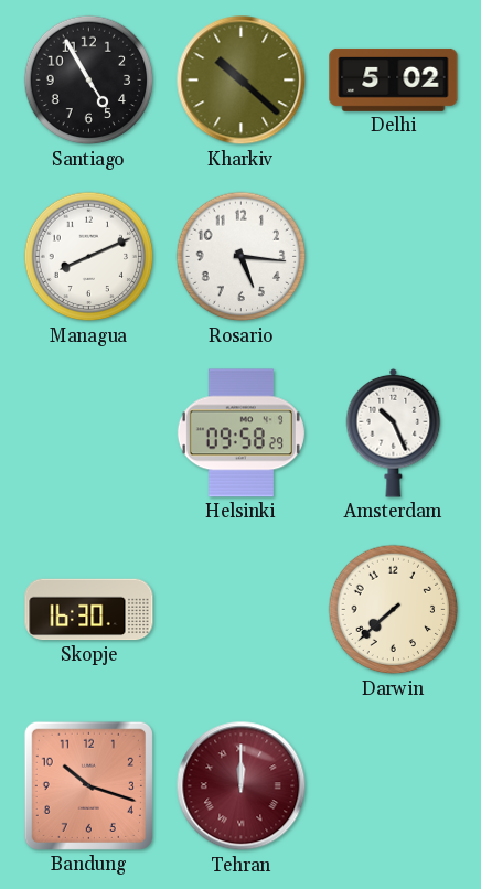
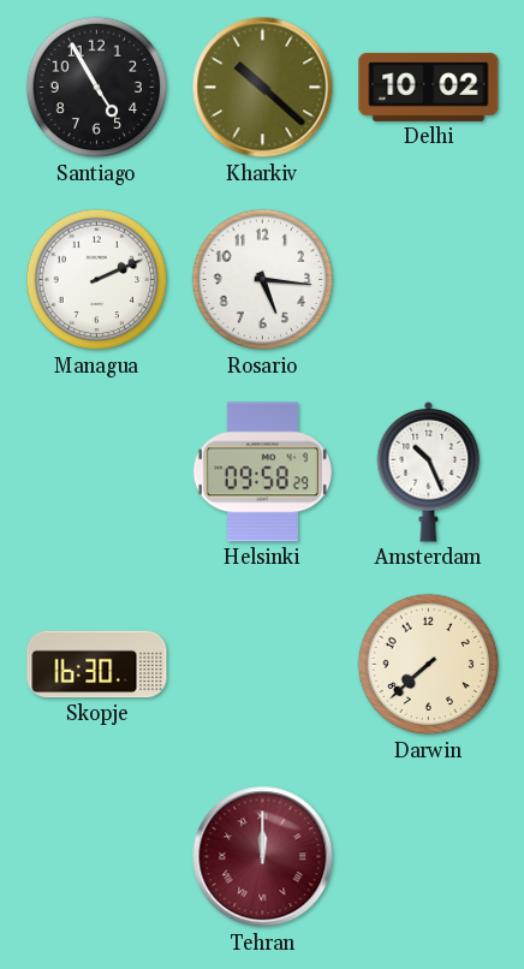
Delhi: 5:02 -> 10:02
Managua: 8:11 -> 2:11
Bandung: 10:18 -> none
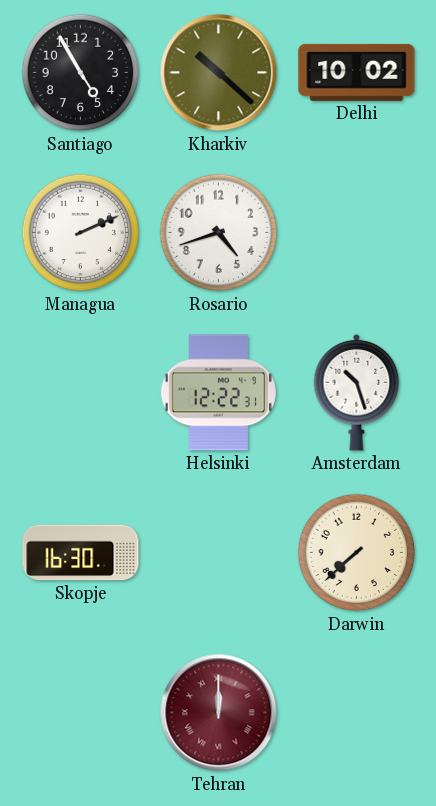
Rosario: 5:16 -> 4:42
Helsinki: 09:58 -> 12:22
Amsterdam: 10:26 -> 10:27
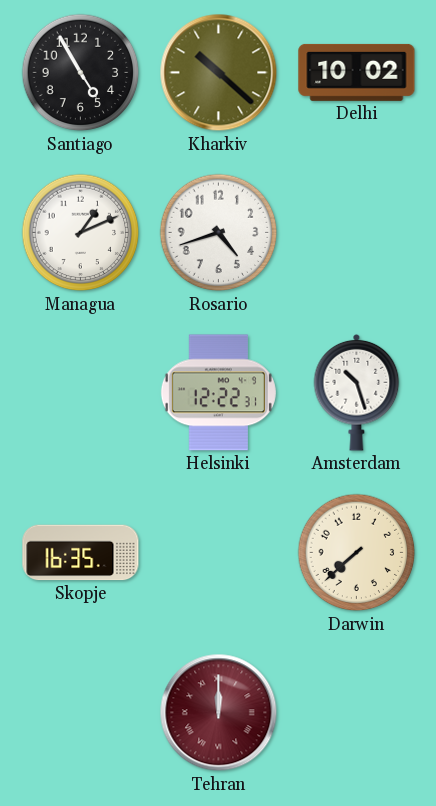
Managua: 2:11 -> 1:11
Skopje: 16:30 -> 16:35
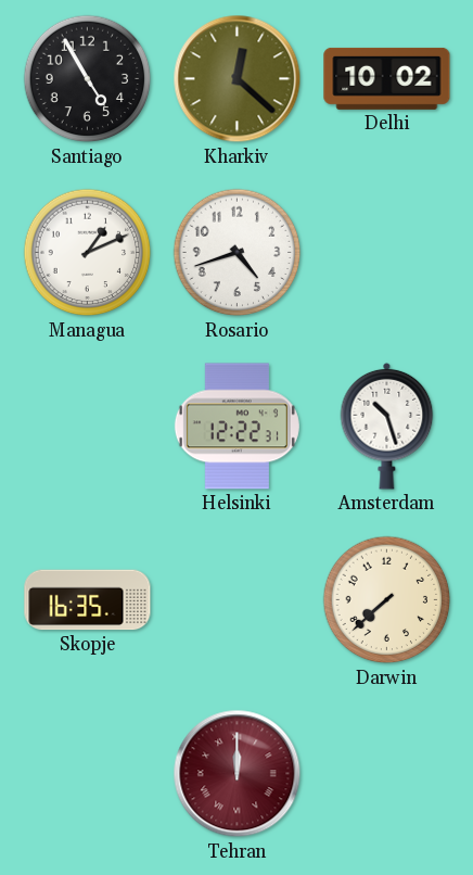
Kharkiv: 10:22 -> 12:22
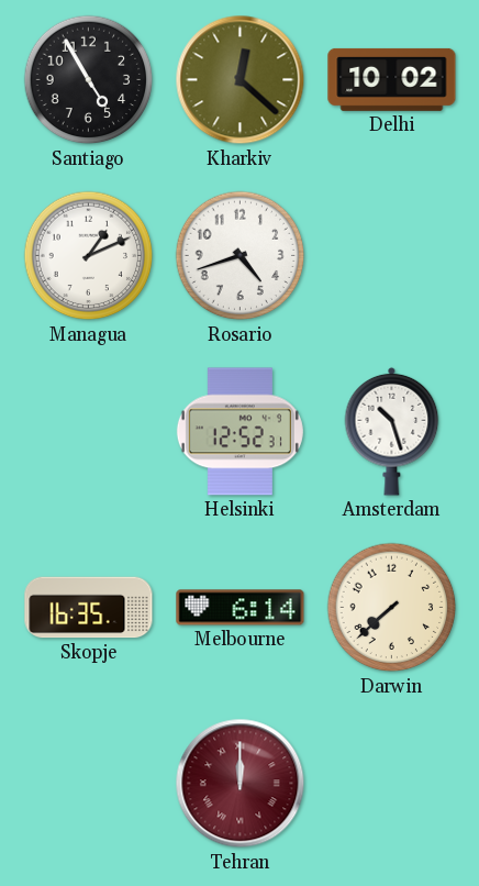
Helsinki: 12:22 -> 12:52
Melbourne: none -> 6:14
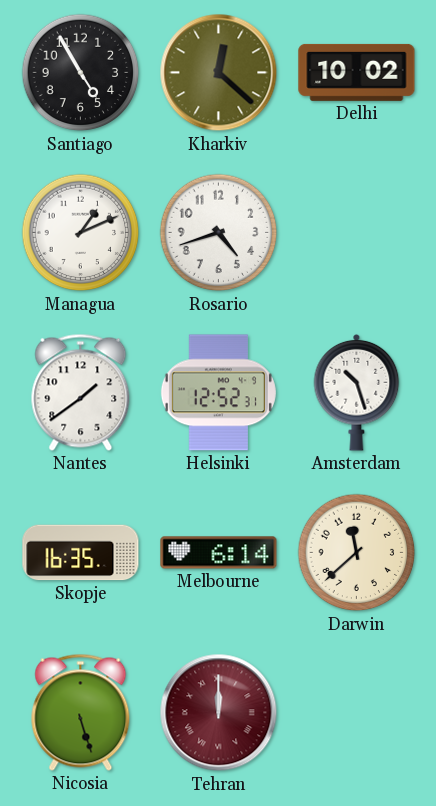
Nantes: none -> 1:39
Darwin: 7:38 -> 11:38
Nicosia: none -> 5:27
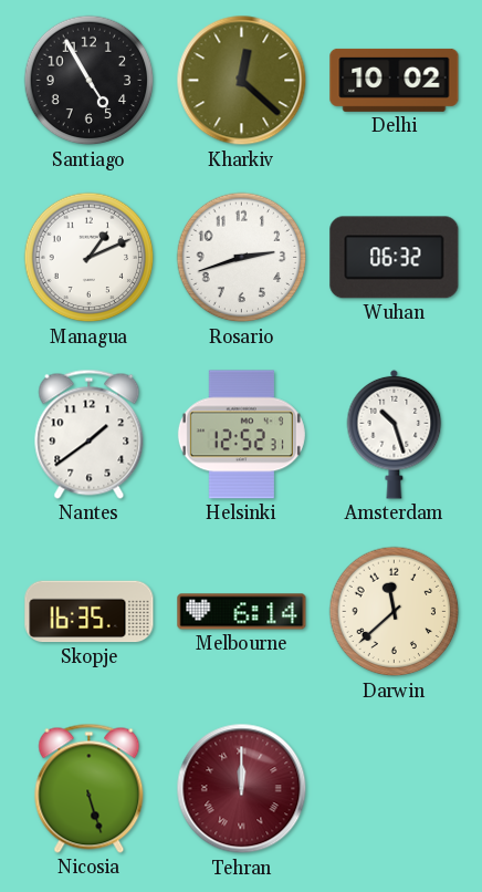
Rosario: 4:42 -> 2:42
Wuhan: none -> 06:32
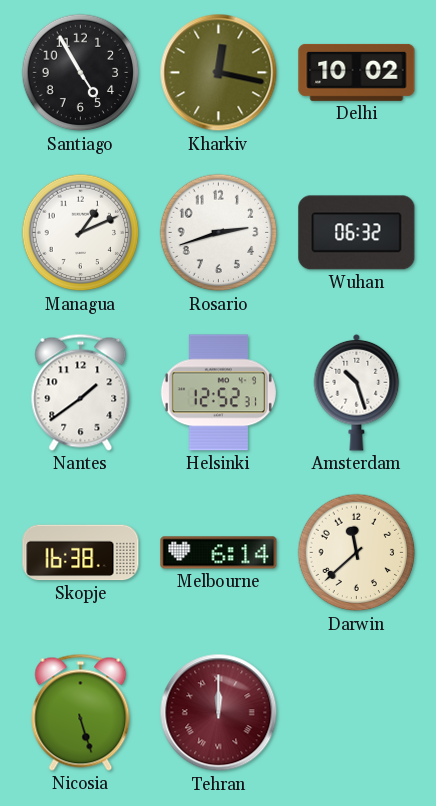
Kharkiv: 12:22 -> 12:17
Skopje: 16:35 -> 16:38
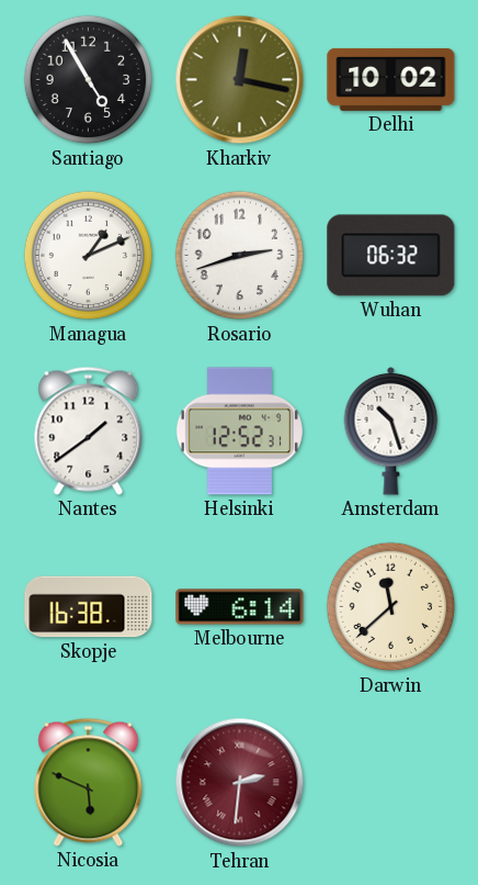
Nicosia: 5:27 -> 5:49
Tehran: 12:00 -> 2:31
